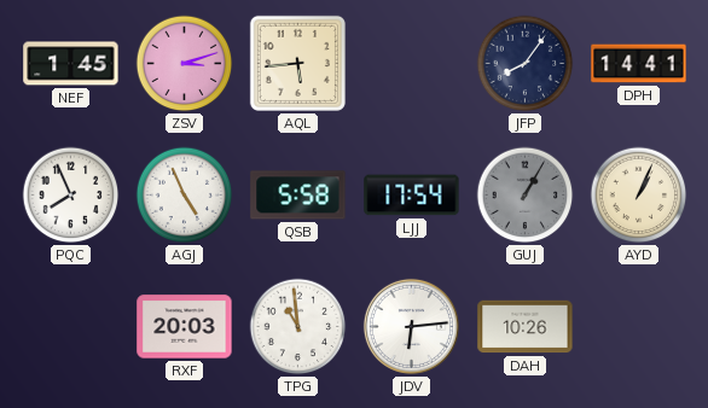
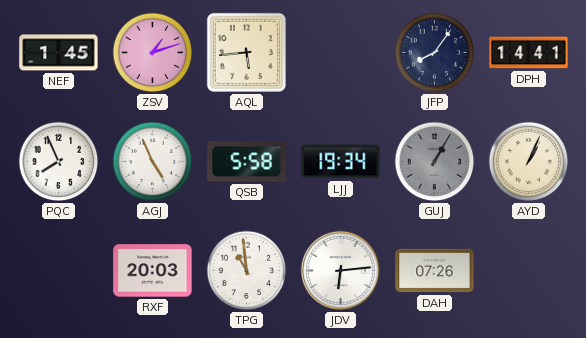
ZSV: 3:12 -> 1:12
LJJ: 17:54 -> 19:34
DAH: 10:26 -> 07:26
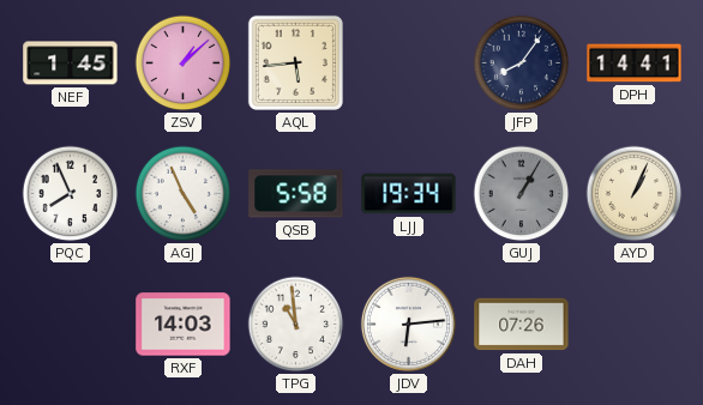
ZSV: 1:12 -> 1:08
RXF: 20:03 -> 14:03
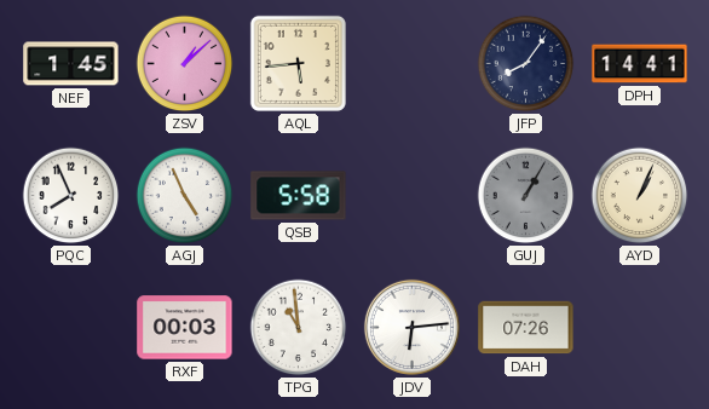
LJJ: 19:34 -> none
RXF: 14:03 -> 00:03
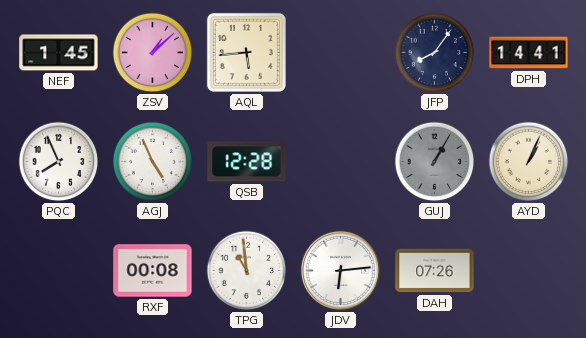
QSB: 5:58 -> 12:28
RXF: 00:03 -> 00:08
